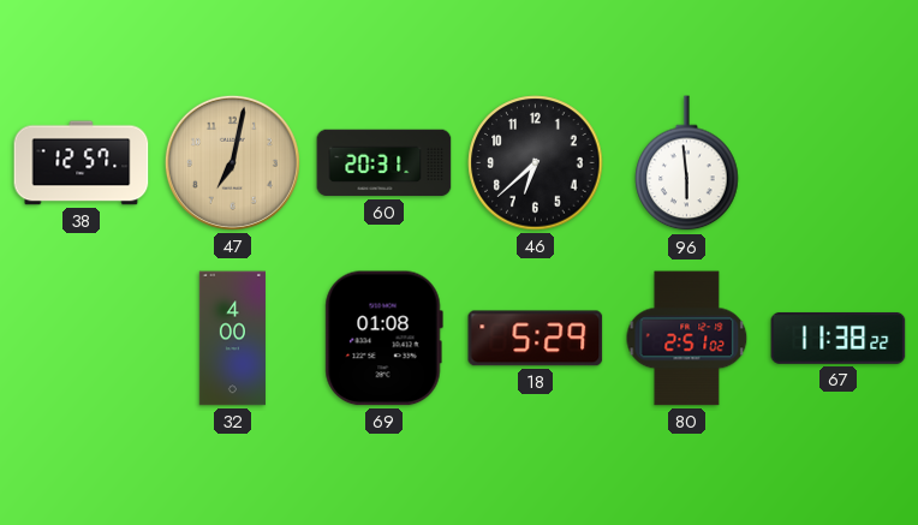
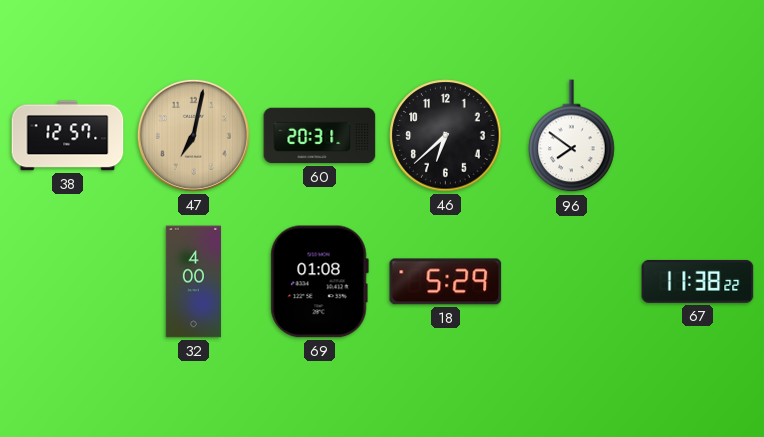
96: 5:59 -> 7:51
80: 2:51 -> none
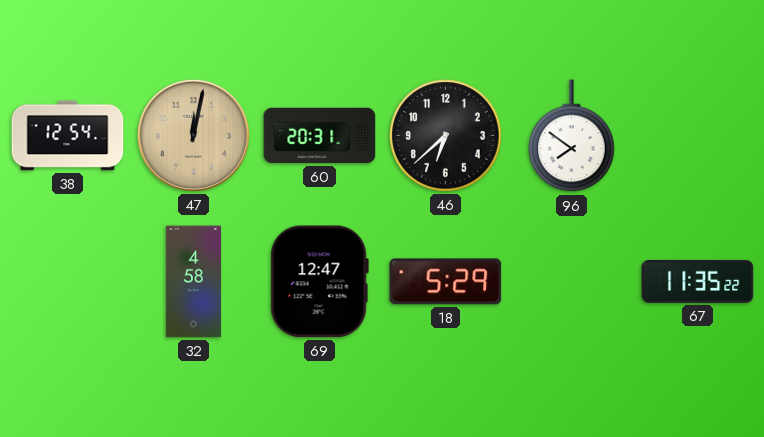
38: 12:57 -> 12:54
47: 7:02 -> 12:02
32: 4:00 -> 4:58
69: 01:08 -> 12:47
67: 11:38 -> 11:35
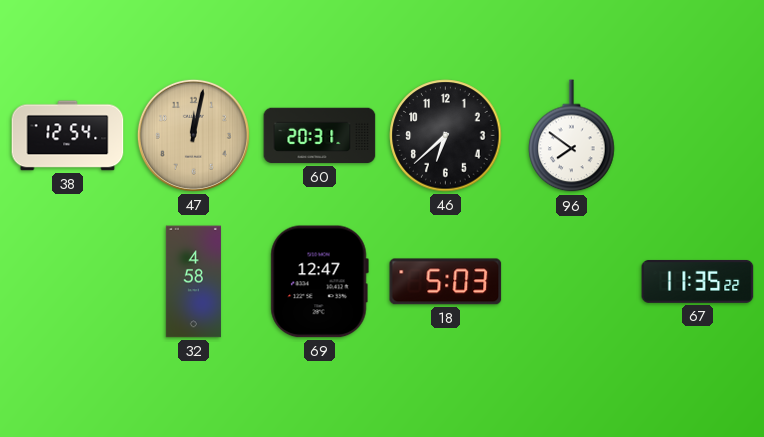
18: 5:29 -> 5:03
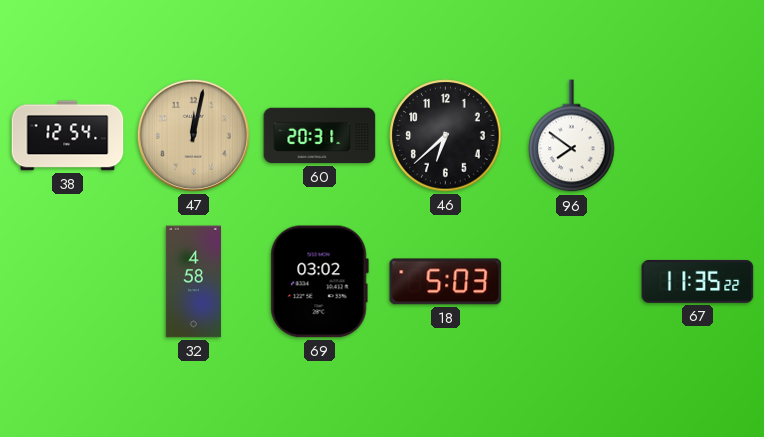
69: 12:47 -> 03:02
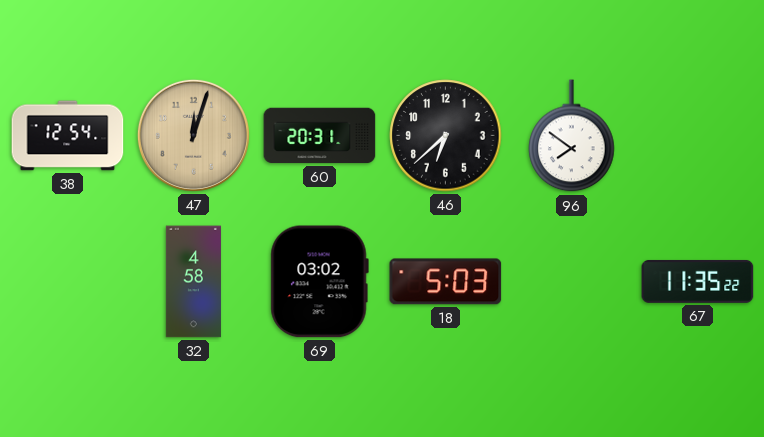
47: 12:02 -> 12:03
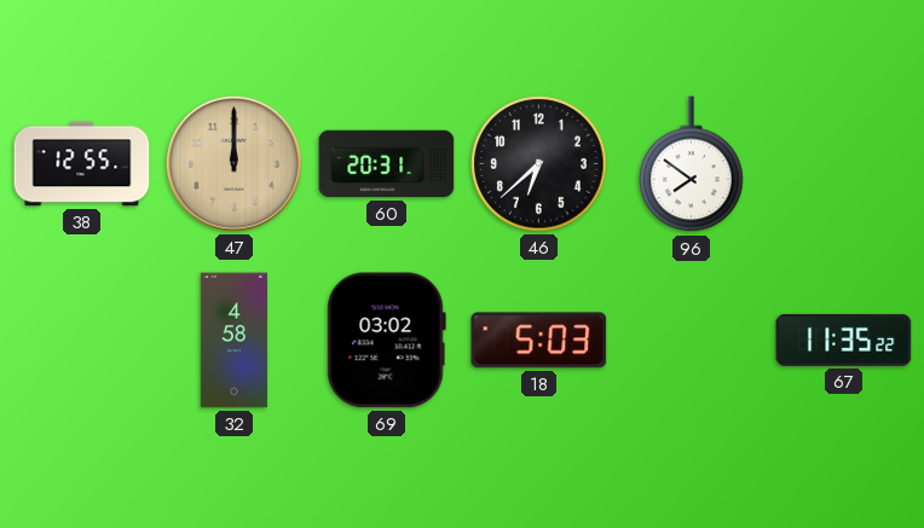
38: 12:54 -> 12:55
47: 12:03 -> 12:00
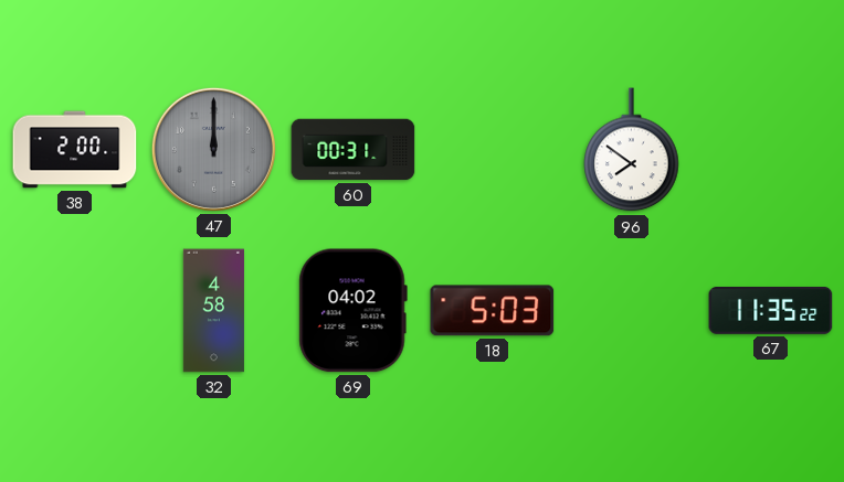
38: 12:55 -> 2:00
47 dial: champagne -> grey
60: 20:31 -> 00:31
46: 6:38 -> none
69: 03:02 -> 04:02
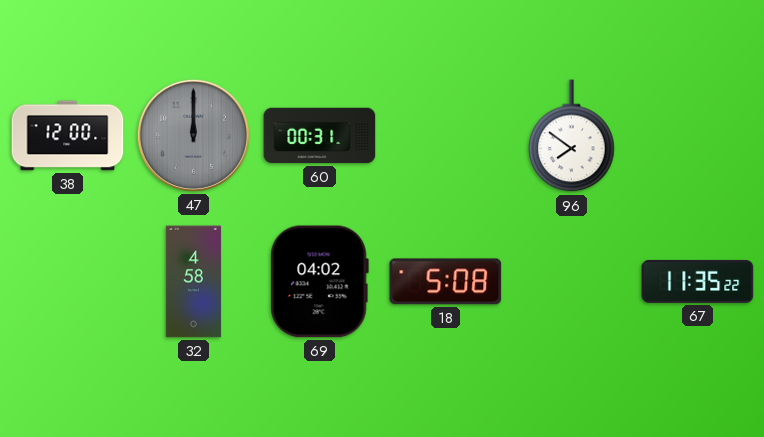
38: 2:00 -> 12:00
18: 5:03 -> 5:08
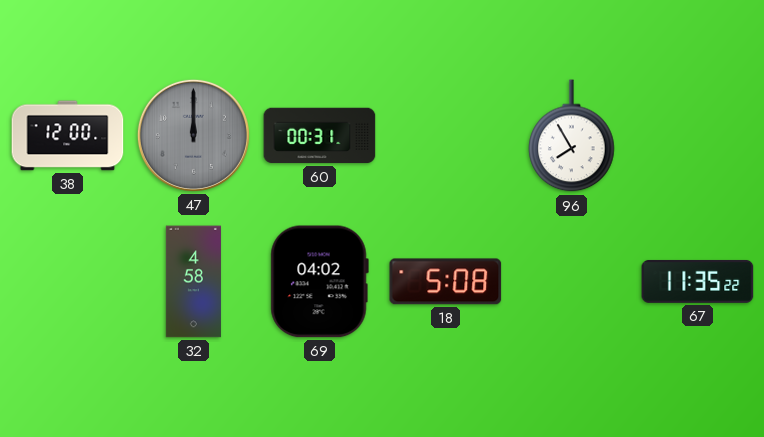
96: 7:51 -> 7:55
